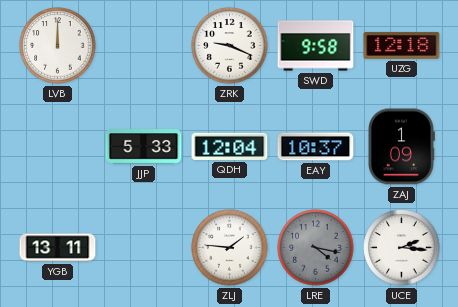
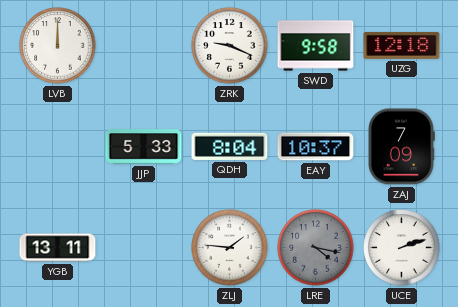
QDH: 12:04 -> 8:04
ZAJ: 1:09 -> 7:09
UCE: 2:16 -> 2:12
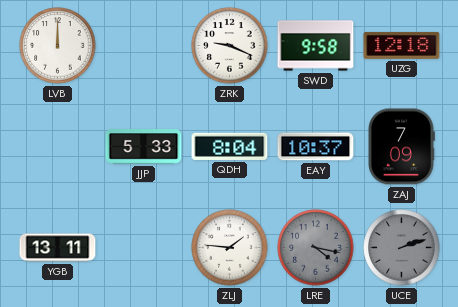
UCE dial: white -> grey
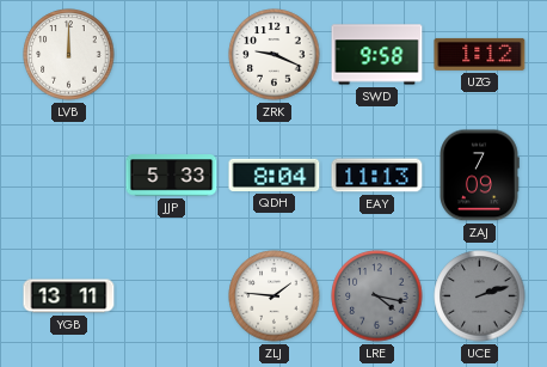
UZG: 12:18 -> 1:12
EAY: 10:37 -> 11:13
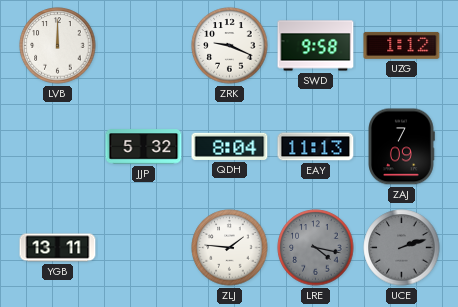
JJP: 5:33 -> 5:32
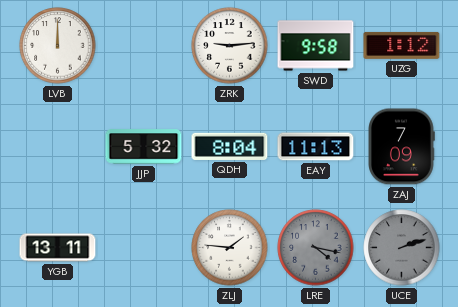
ZRK: 9:19 -> 9:14
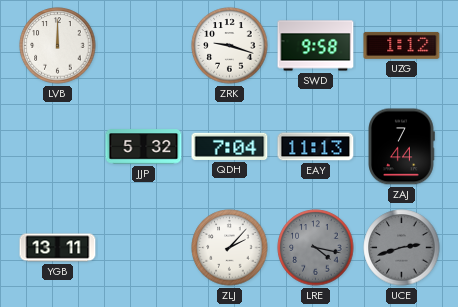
ZRK: 9:14 -> 9:18
QDH: 8:04 -> 7:04
ZAJ: 7:09 -> 7:44
ZLJ: 1:46 -> 2:07
UCE: 2:12 -> 2:42
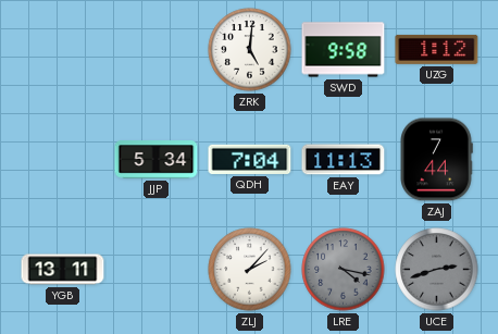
LVB: 12:00 -> none
ZRK: 9:18 -> 5:01
JJP: 5:32 -> 5:34
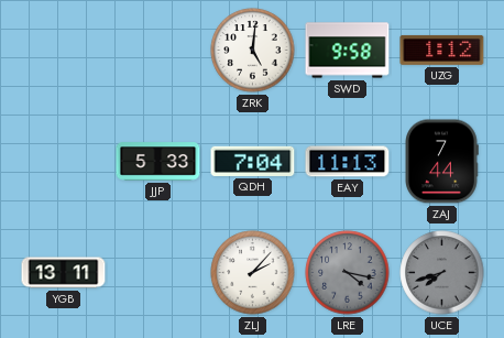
JJP: 5:34 -> 5:33
UCE: 2:42 -> 7:42
